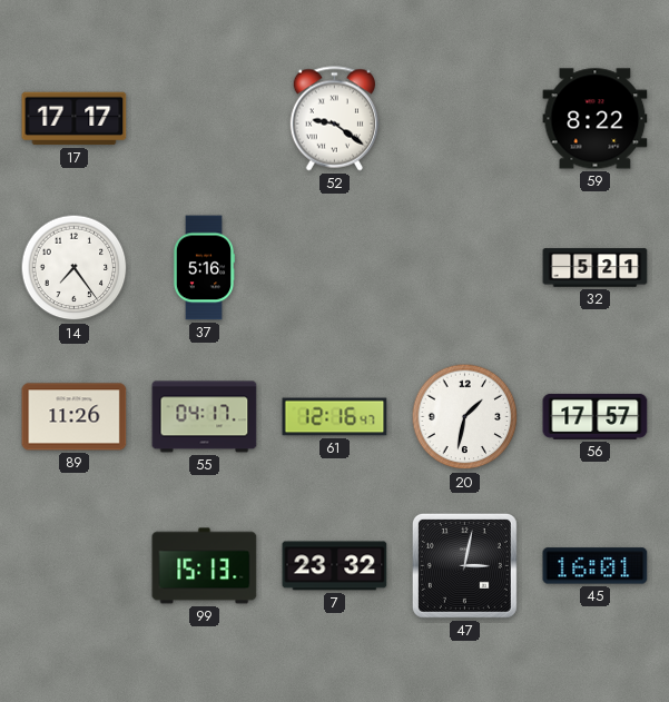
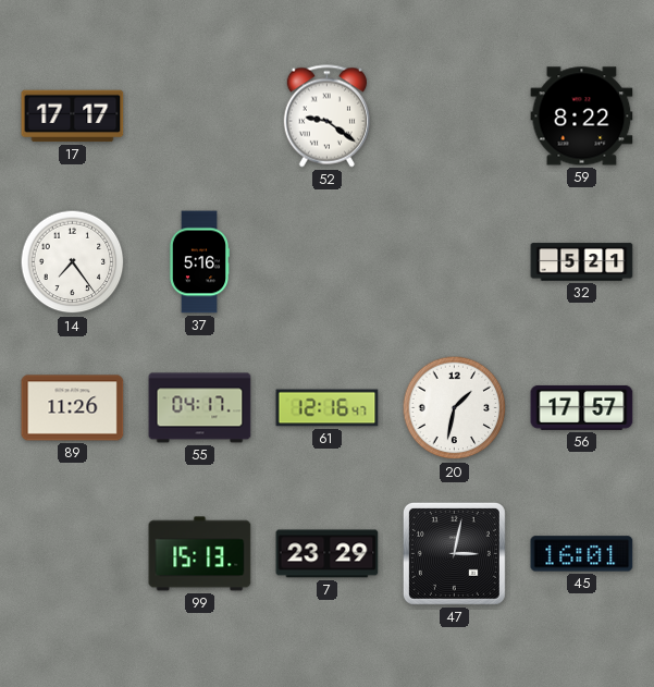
7: 23:32 -> 23:29
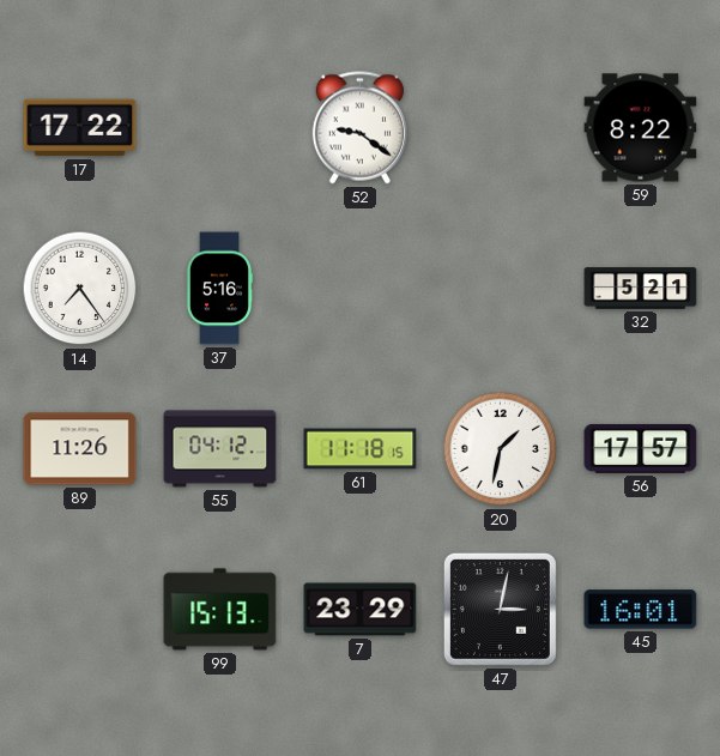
17: 17:17 -> 17:22
55: 04:17 -> 04:12
61: 12:16 -> 11:18
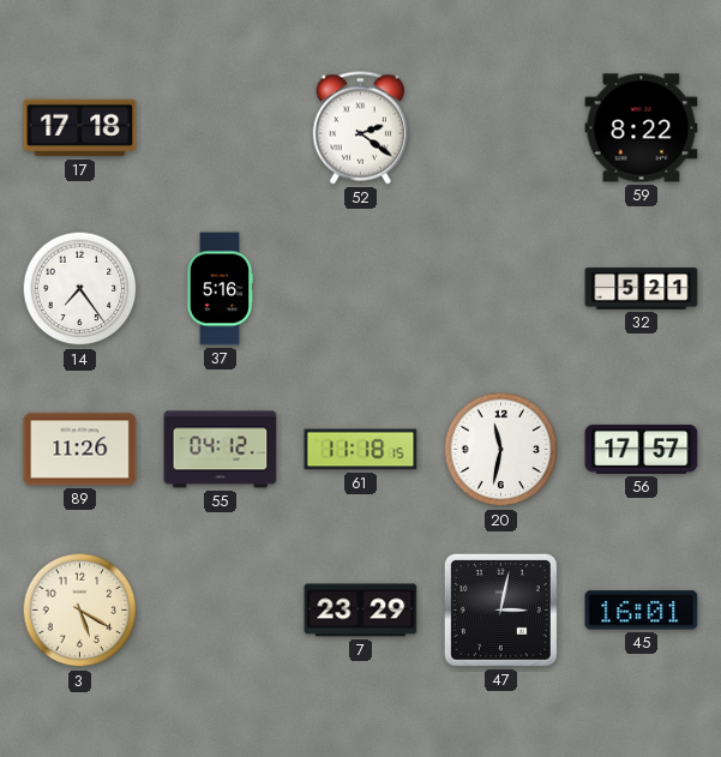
17: 17:22 -> 17:18
52: 9:21 -> 2:21
20: 1:32 -> 11:32
3: none -> 5:20
99: 15:13 -> none
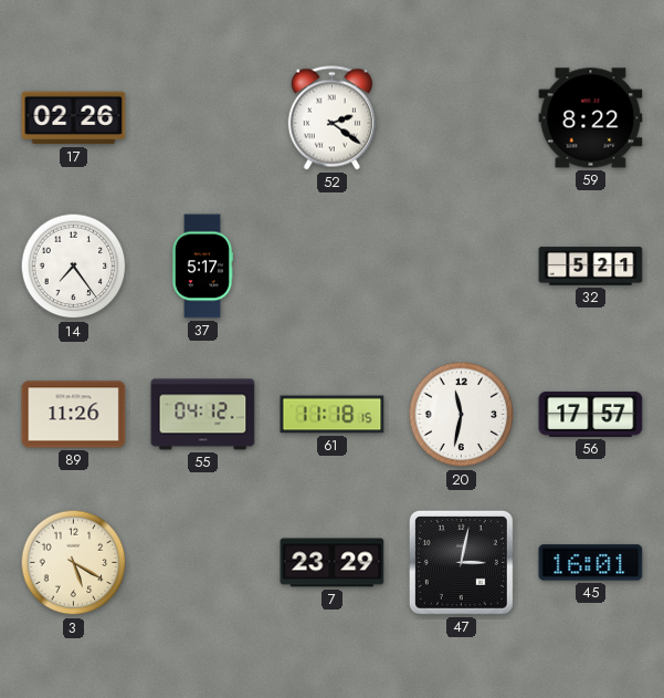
17: 17:18 -> 02:26
37: 5:16 -> 5:17
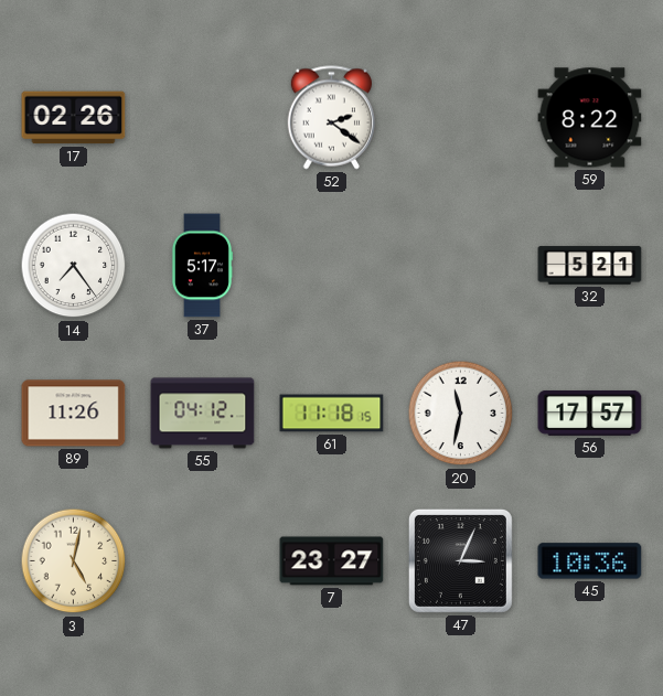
3: 5:20 -> 5:02
7: 23:29 -> 23:27
47: 3:02 -> 3:04
45: 16:01 -> 10:36
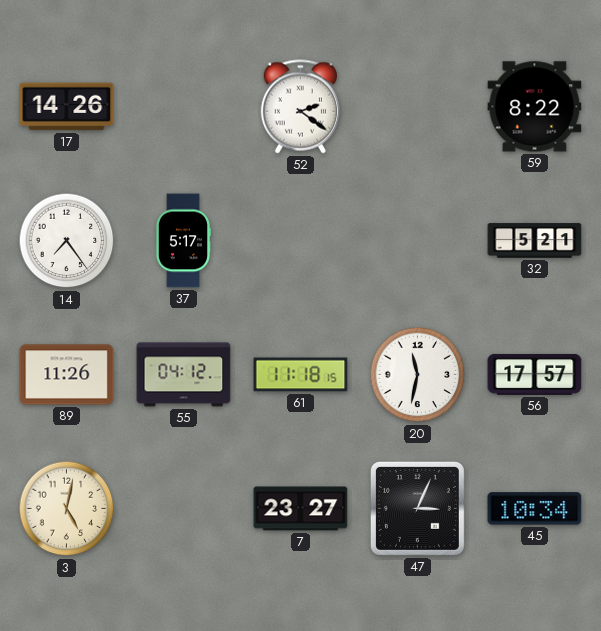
17: 02:26 -> 14:26
45: 10:36 -> 10:34
